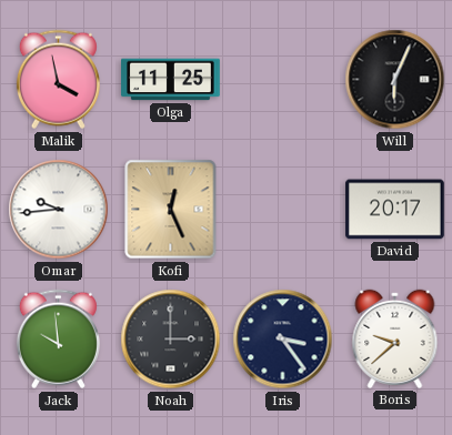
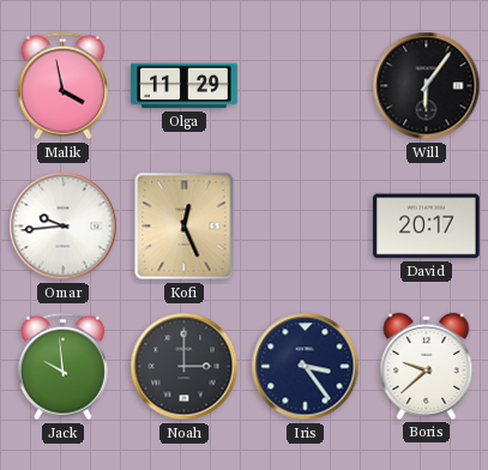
Olga: 11:25 -> 11:29
Will: 6:04 -> 6:06
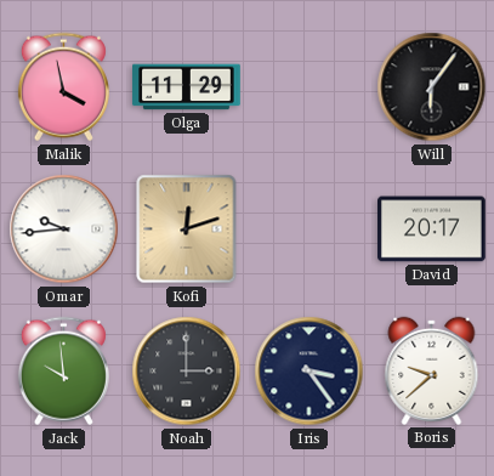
Kofi: 12:26 -> 12:12
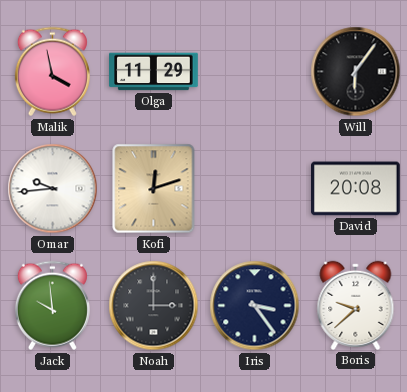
David: 20:17 -> 20:08
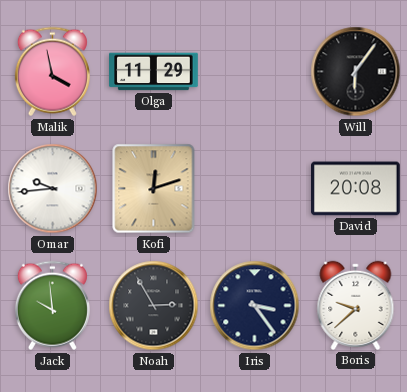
Noah: 3:00 -> 2:55
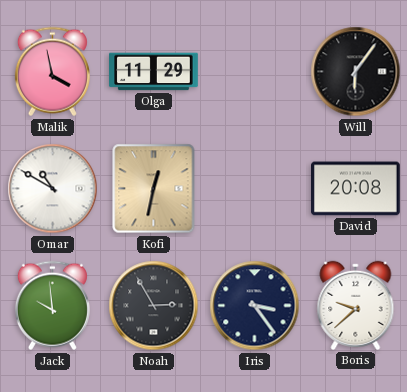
Omar: 9:44 -> 10:50
Kofi: 12:12 -> 12:32
